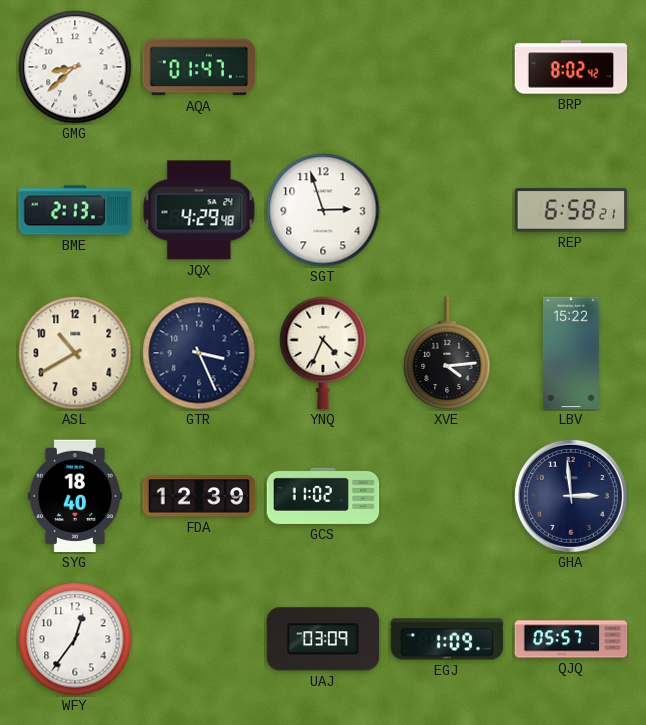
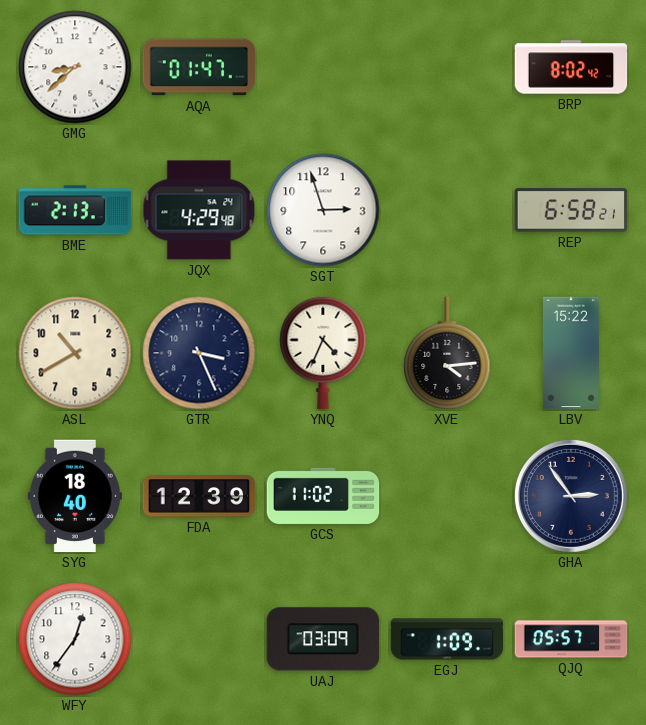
GHA: 2:59 -> 2:54
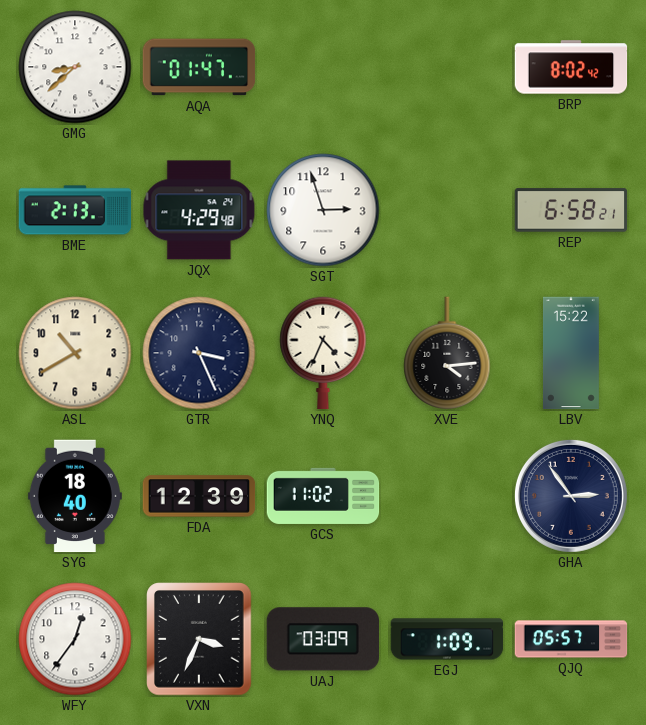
VXN: none -> 3:34
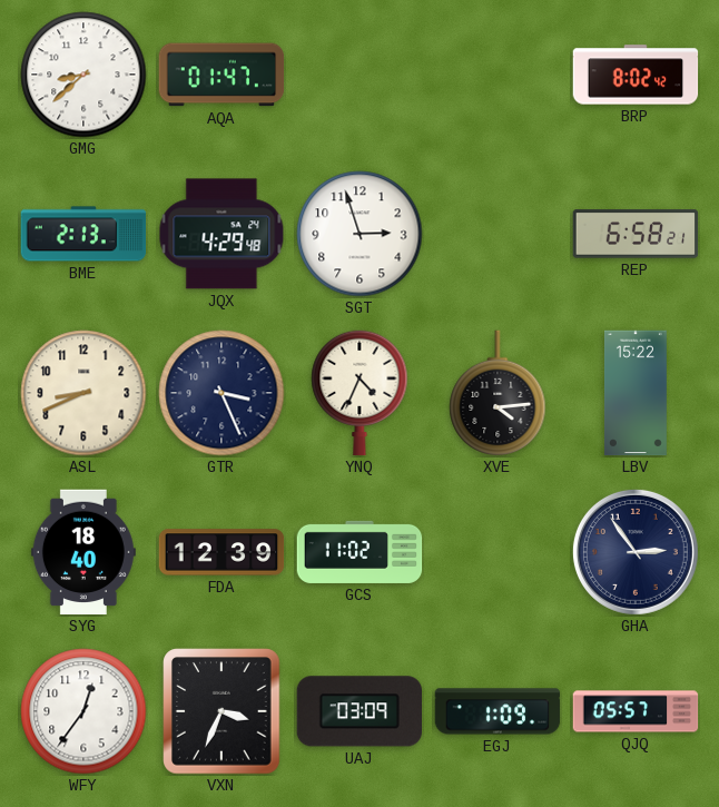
ASL: 10:40 -> 8:41
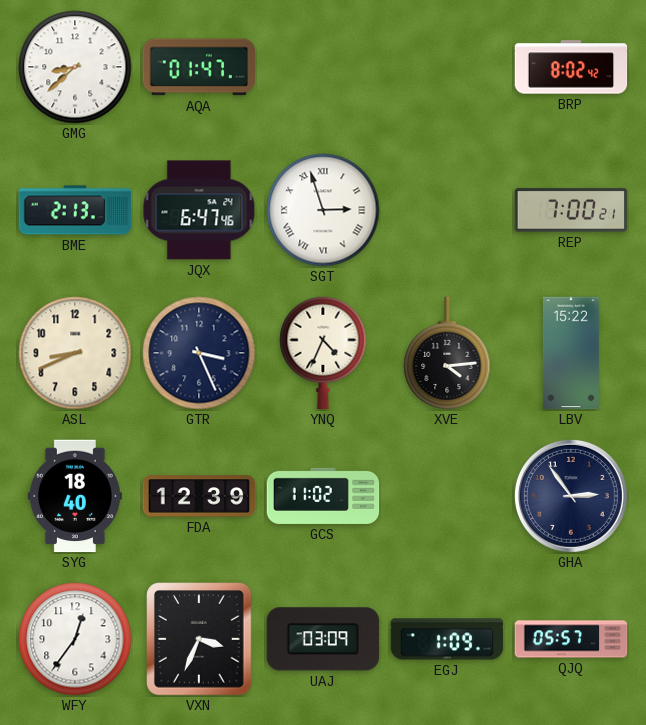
JQX: 4:29 -> 6:47
SGT numerals: Arabic -> Roman
REP: 6:58 -> 7:00
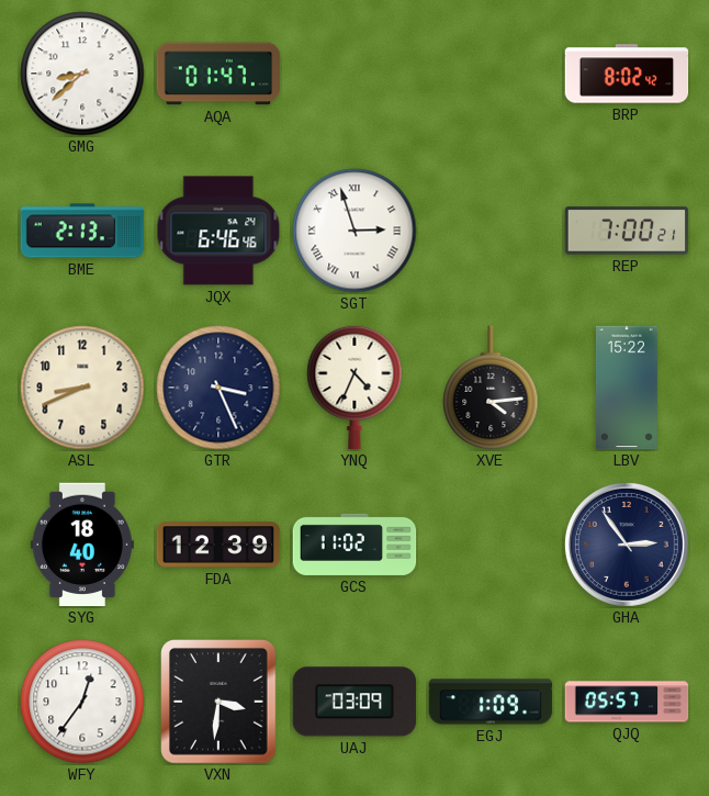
JQX: 6:47 -> 6:46
VXN: 3:34 -> 3:31
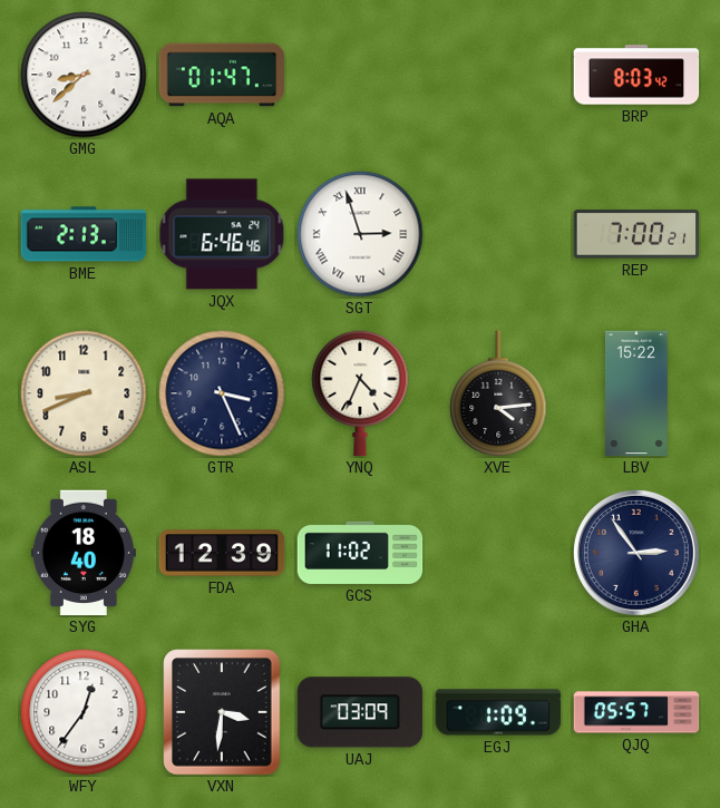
BRP: 8:02 -> 8:03
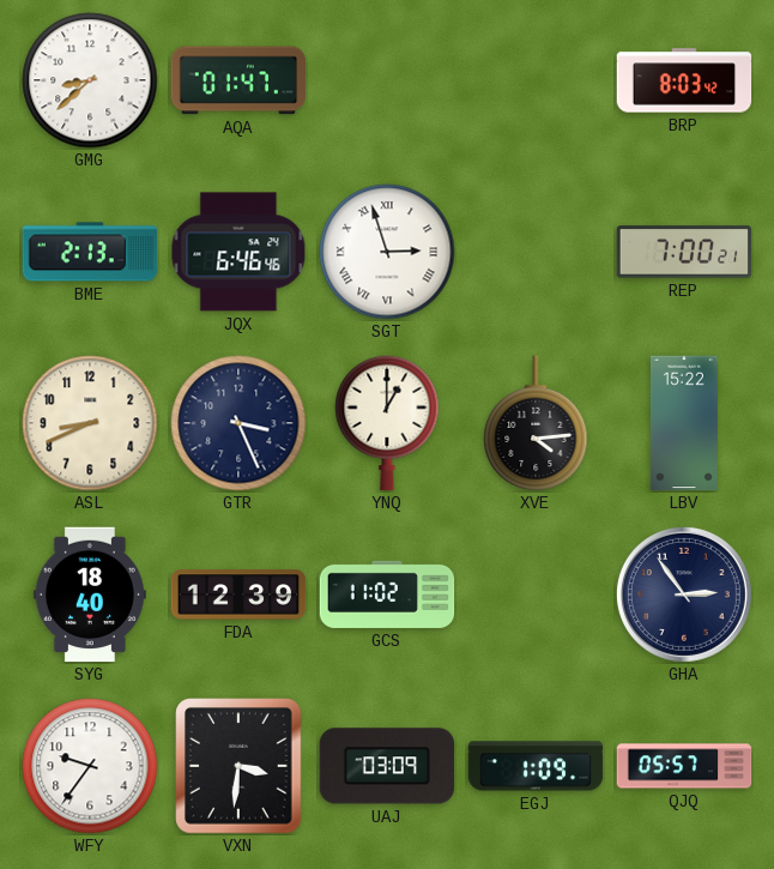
YNQ: 4:34 -> 1:00
WFY: 12:36 -> 9:36
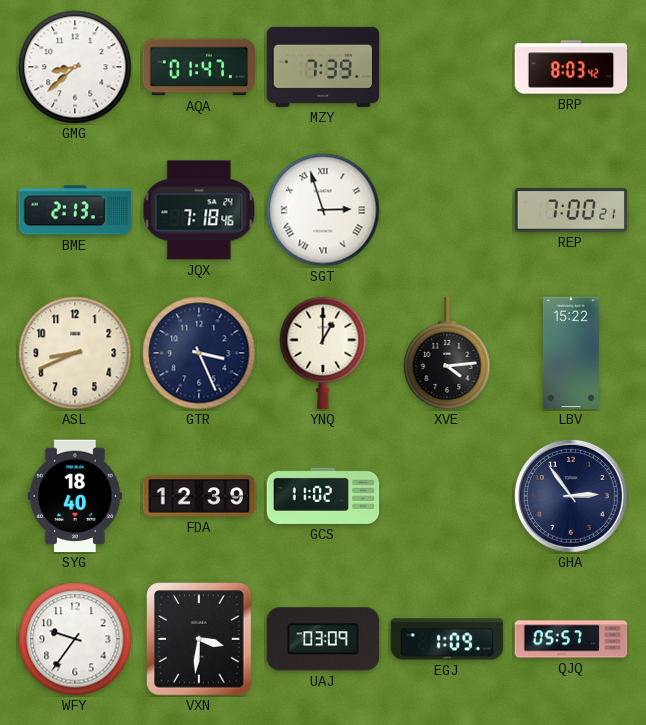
MZY: none -> 7:39
JQX: 6:46 -> 7:18
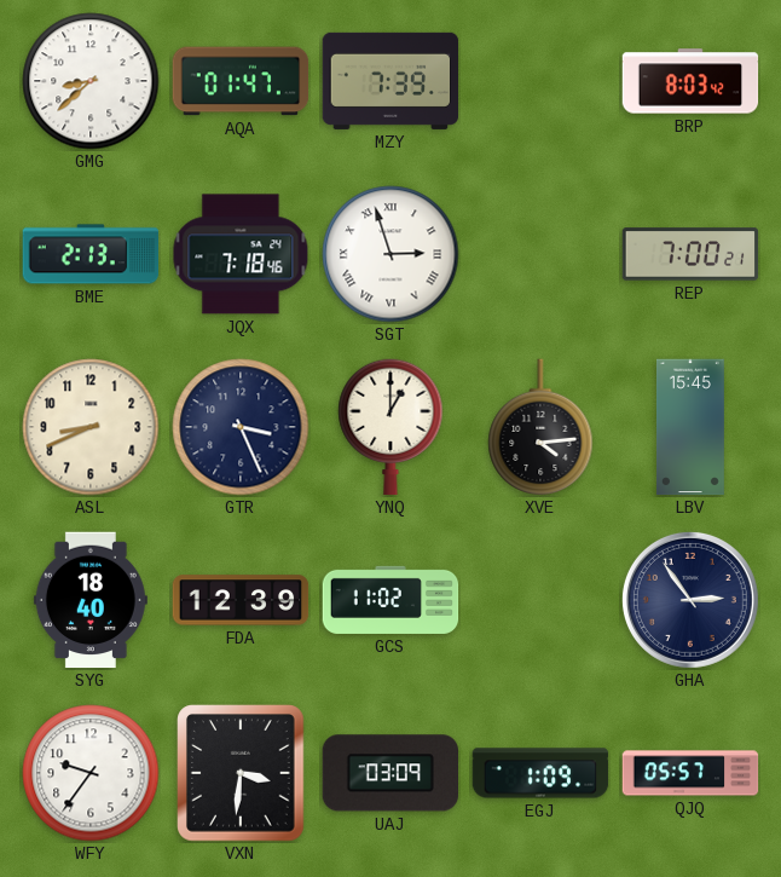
LBV: 15:22 -> 15:45
